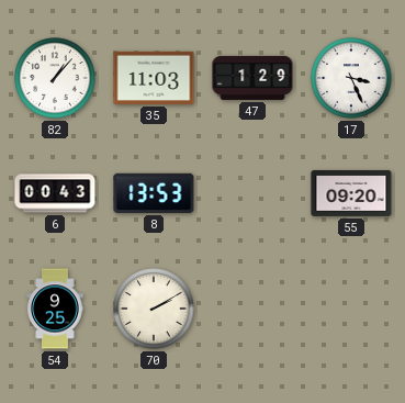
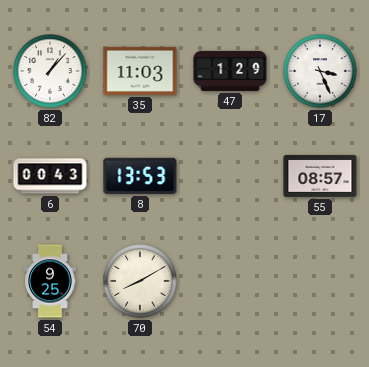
55: 09:20 -> 08:57
70: 2:10 -> 8:10
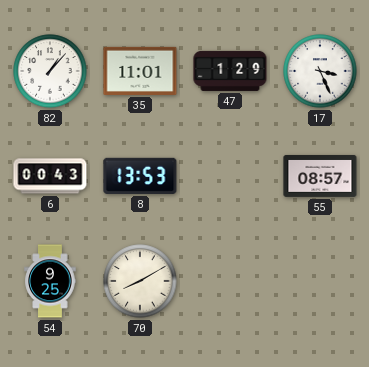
35: 11:03 -> 11:01
